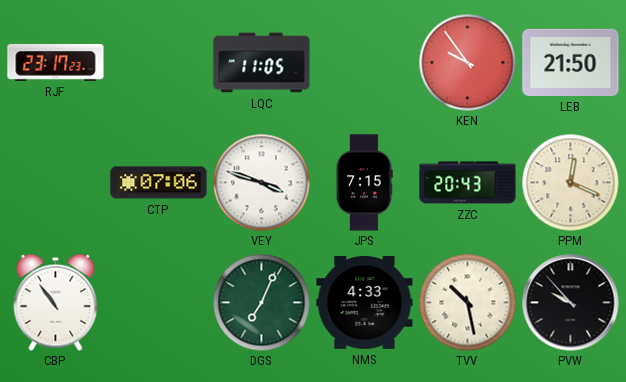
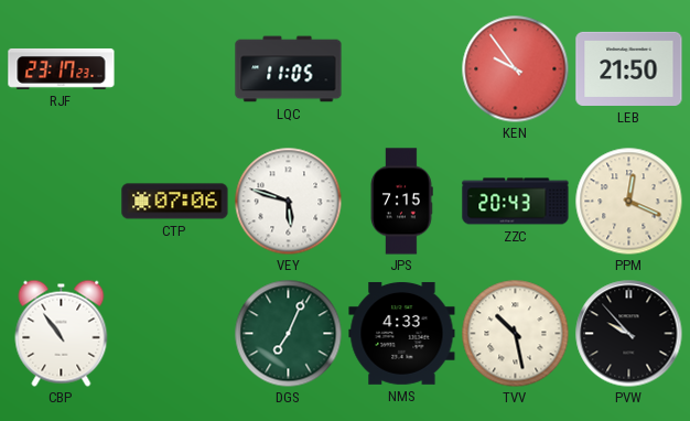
VEY: 3:48 -> 5:48
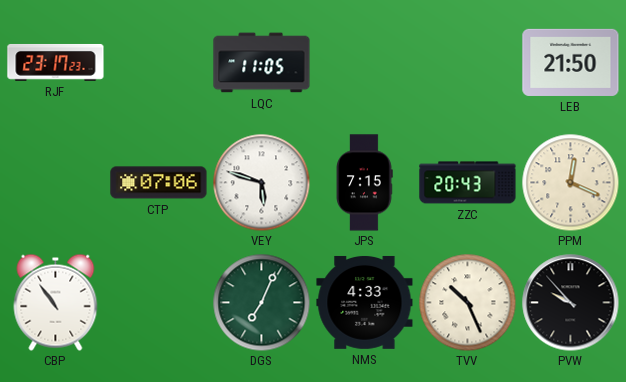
KEN: 9:54 -> none
TVV: 10:28 -> 10:26
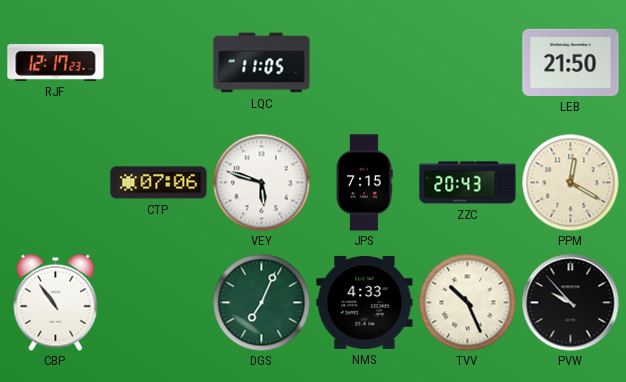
RJF: 23:17 -> 12:17
PPM: 12:19 -> 12:20
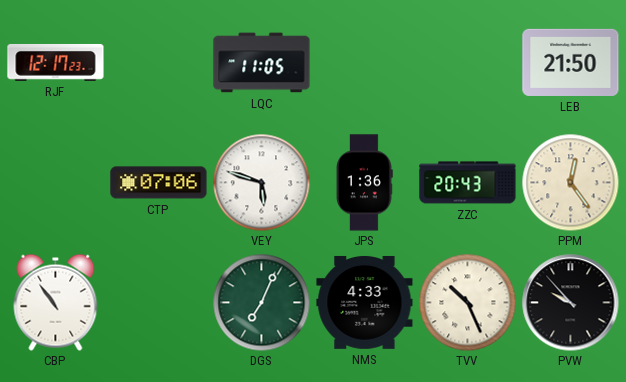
JPS: 7:15 -> 1:36
PPM: 12:20 -> 12:24
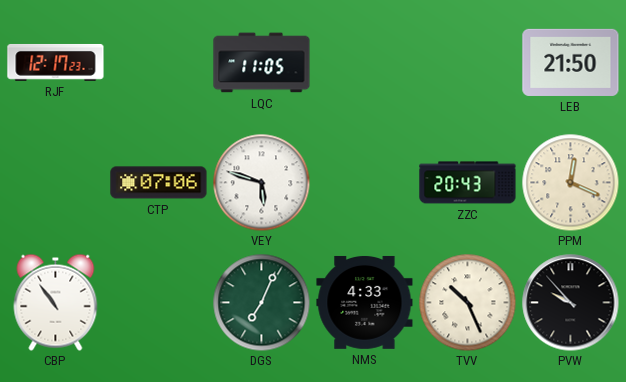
JPS: 1:36 -> none
PPM: 12:24 -> 12:19
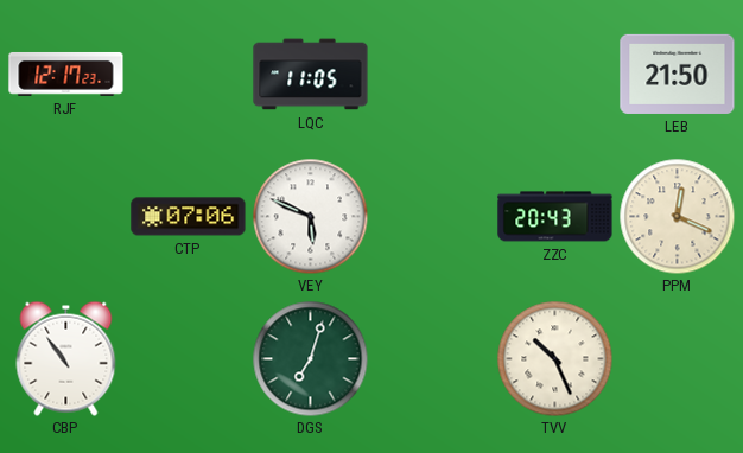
VEY: 5:48 -> 5:49
DGS: 7:04 -> 7:03
NMS: 4:33 -> none
PVW: 9:53 -> none
